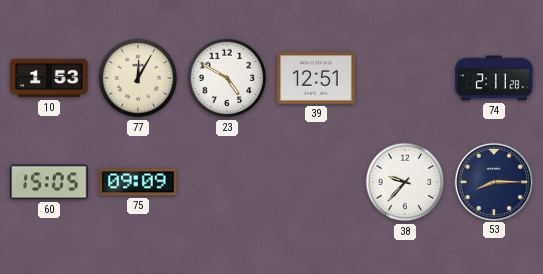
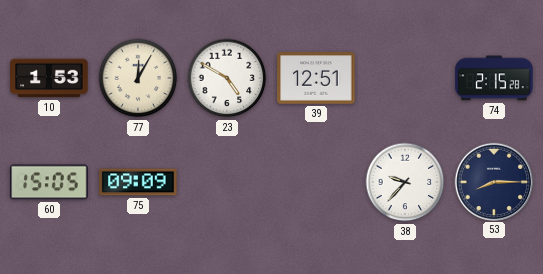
74: 2:11 -> 2:15
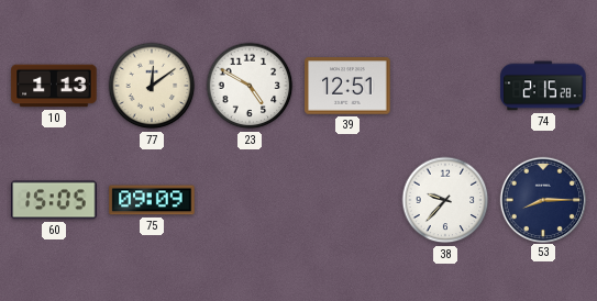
10: 1:53 -> 1:13
77: 12:05 -> 12:09
